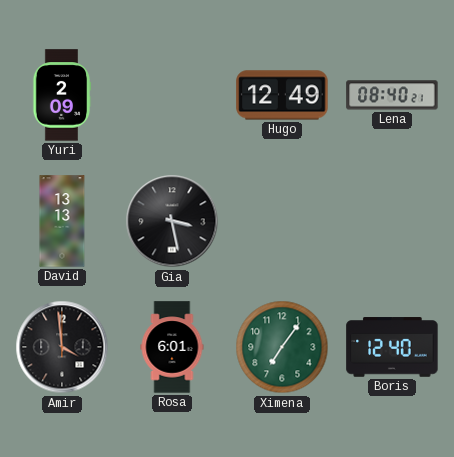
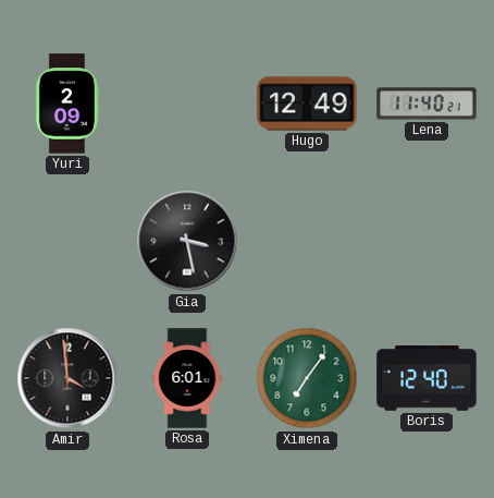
Lena: 08:40 -> 11:40
David: 13:13 -> none
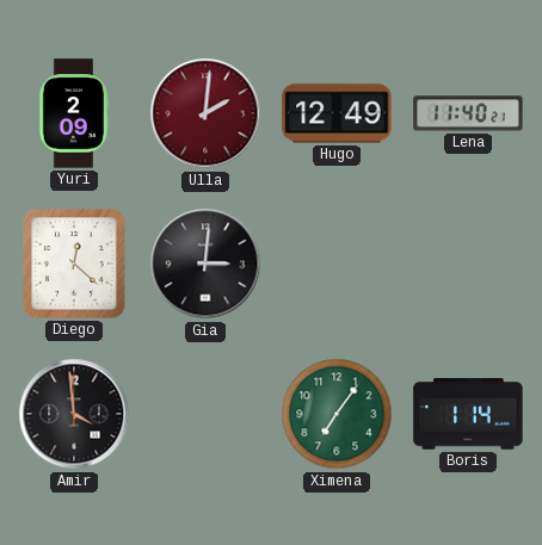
Ulla: none -> 2:01
Diego: none -> 12:22
Gia: 3:28 -> 3:01
Rosa: 6:01 -> none
Boris: 12:40 -> 1:14
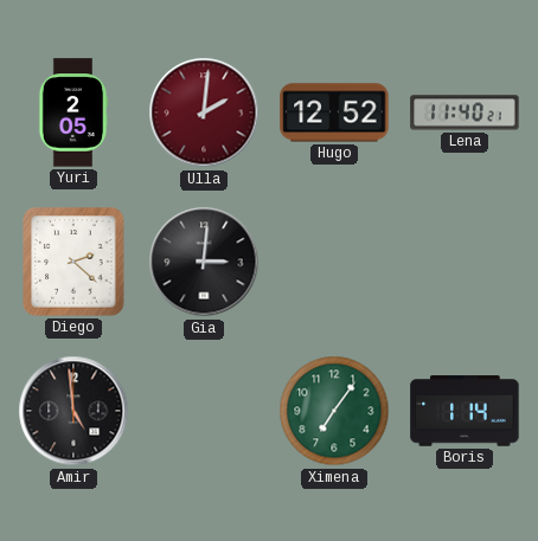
Yuri: 2:09 -> 2:05
Hugo: 12:49 -> 12:52
Diego: 12:22 -> 2:22
Amir: 3:59 -> 4:59
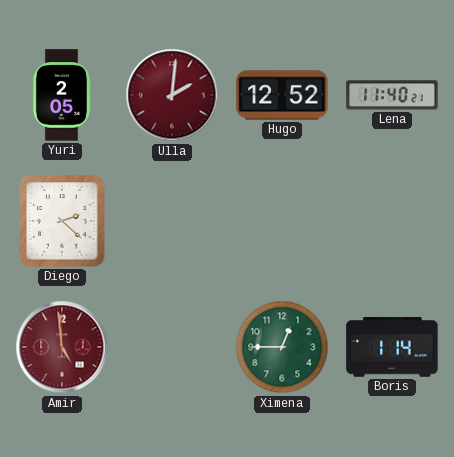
Gia: 3:01 -> none
Amir dial: black -> burgundy
Ximena: 7:06 -> 12:45
